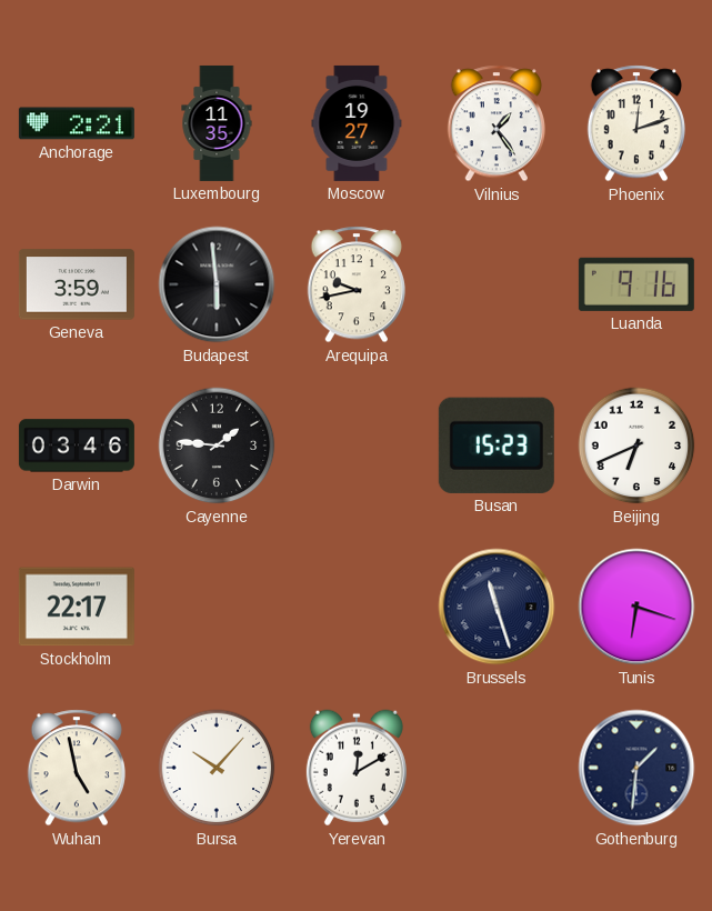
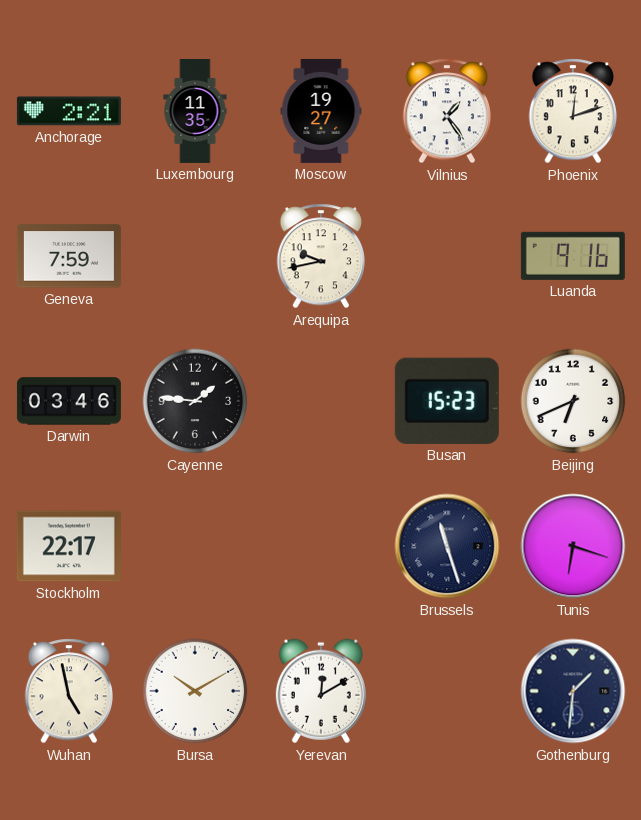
Geneva: 3:59 -> 7:59
Budapest: 5:59 -> none
Bursa: 10:07 -> 10:10
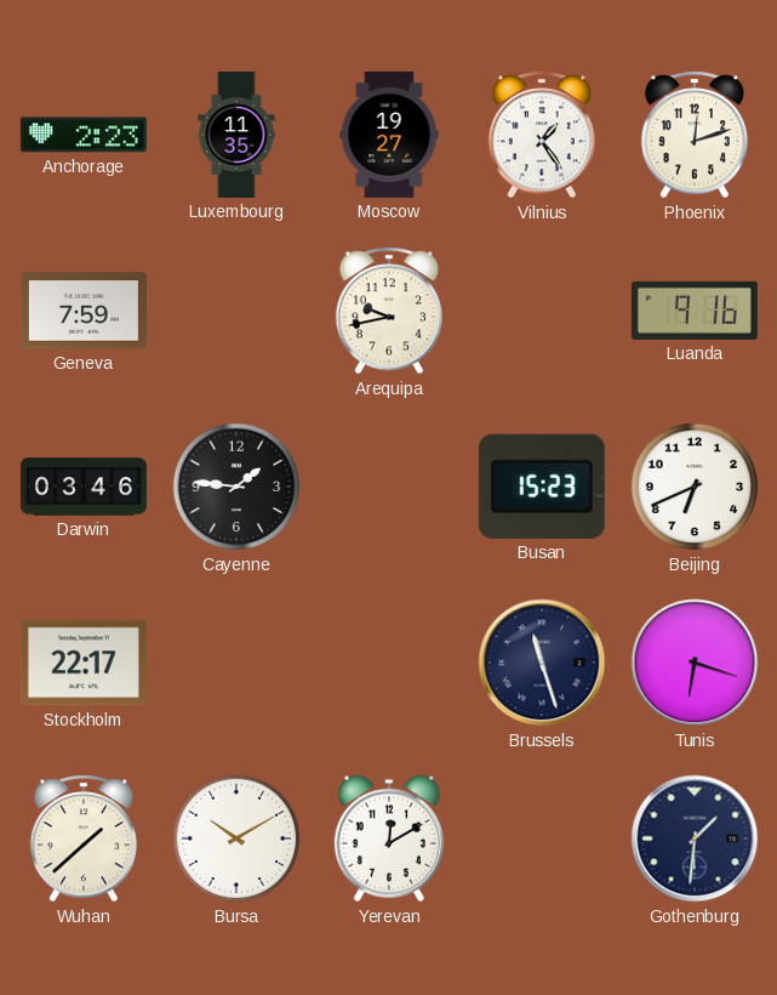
Anchorage: 2:21 -> 2:23
Wuhan: 4:58 -> 1:38
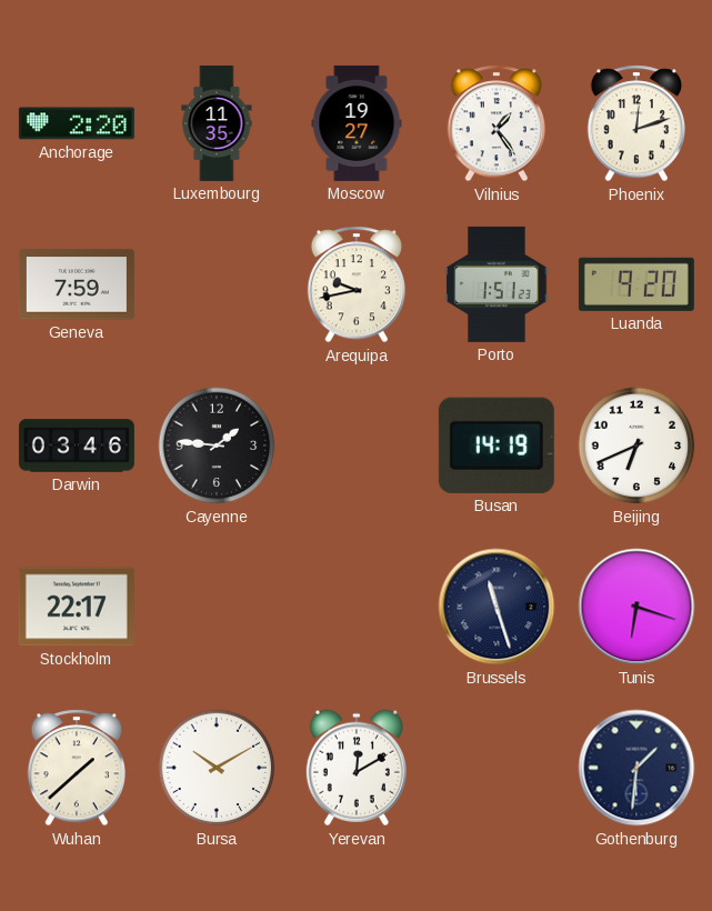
Anchorage: 2:23 -> 2:20
Porto: none -> 1:51
Luanda: 9:16 -> 9:20
Busan: 15:23 -> 14:19
